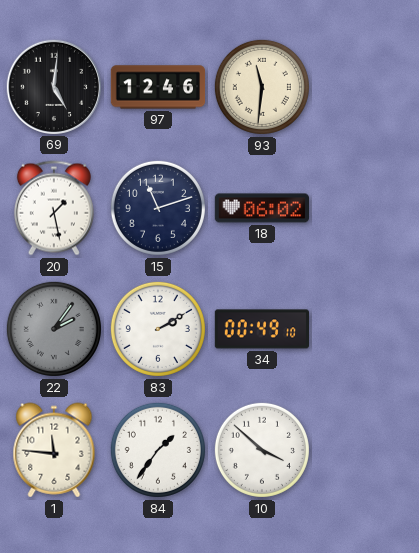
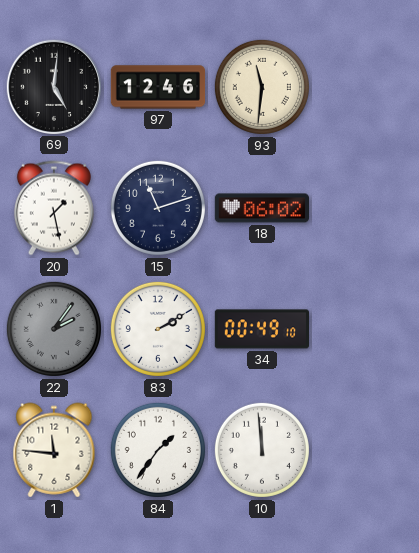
10: 3:52 -> 11:59
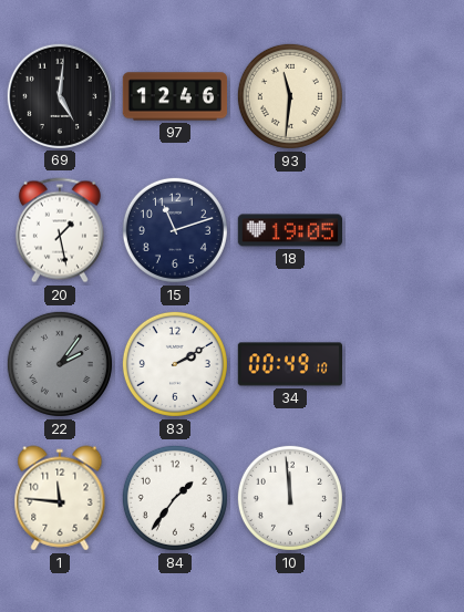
18: 06:02 -> 19:05
